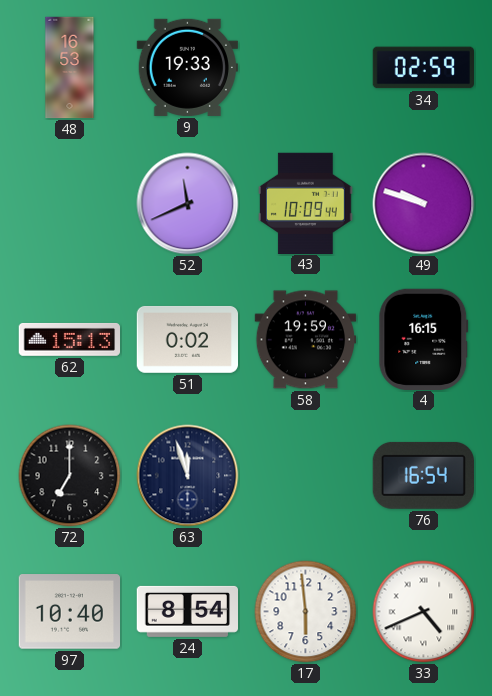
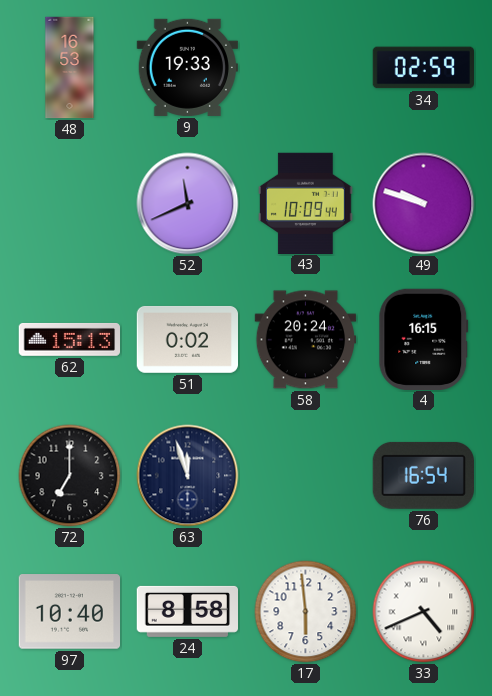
58: 19:59 -> 20:24
24: 8:54 -> 8:58
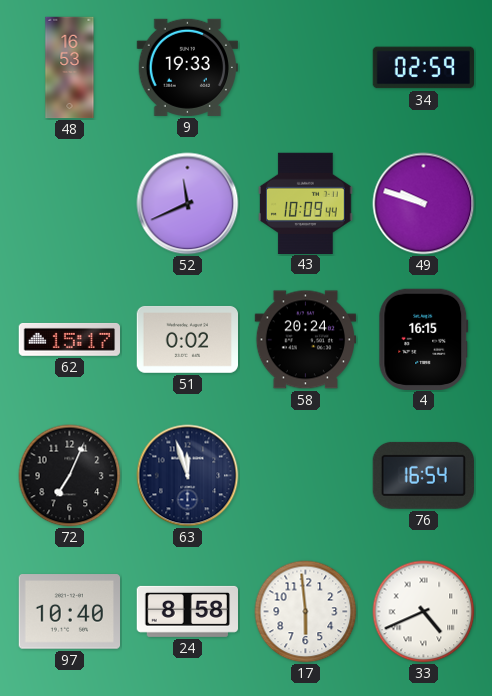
62: 15:13 -> 15:17
72: 7:00 -> 7:04
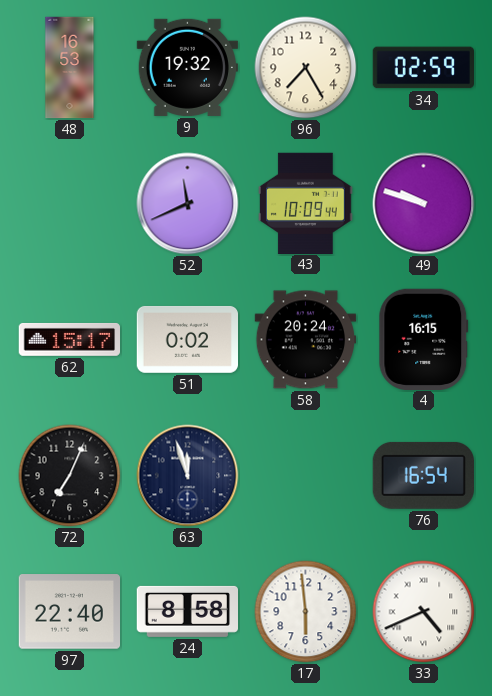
9: 19:33 -> 19:32
96: none -> 7:25
97: 10:40 -> 22:40
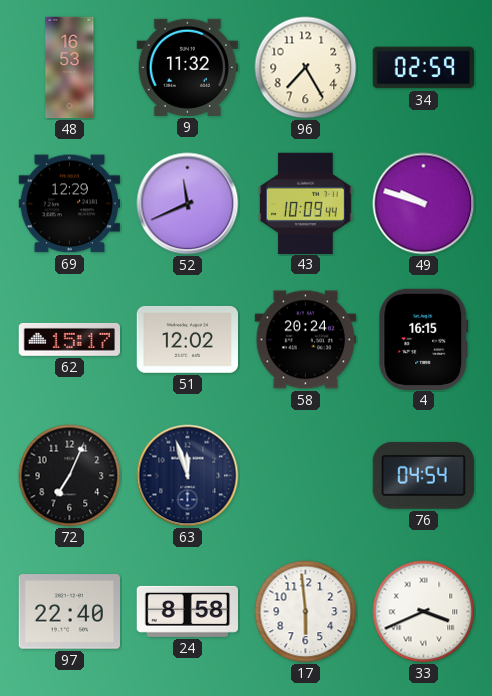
9: 19:32 -> 11:32
69: none -> 12:29
51: 0:02 -> 12:02
76: 16:54 -> 04:54
33: 4:41 -> 3:41
